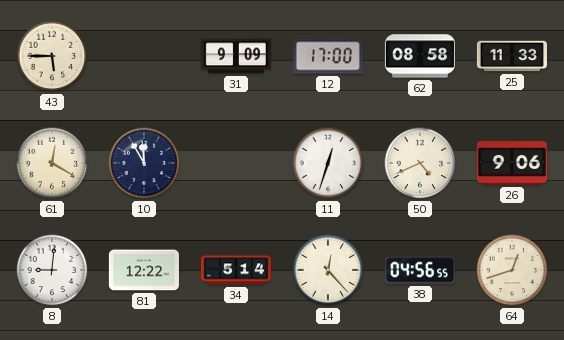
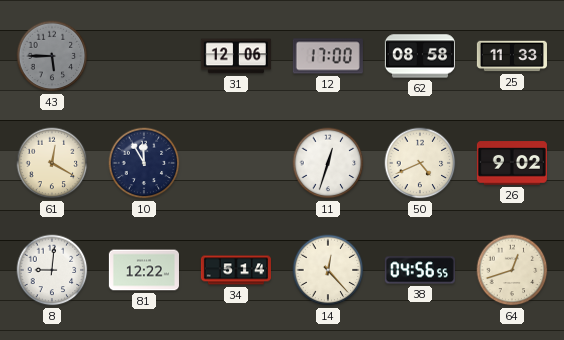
43 dial: cream -> grey
31: 9:09 -> 12:06
26: 9:06 -> 9:02
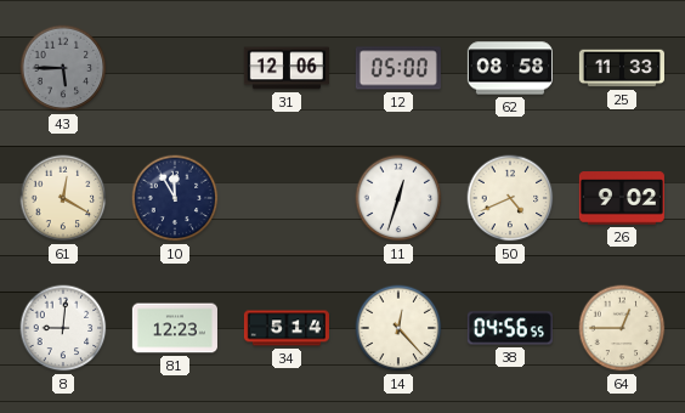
12: 17:00 -> 05:00
81: 12:22 -> 12:23
64: 12:42 -> 12:45
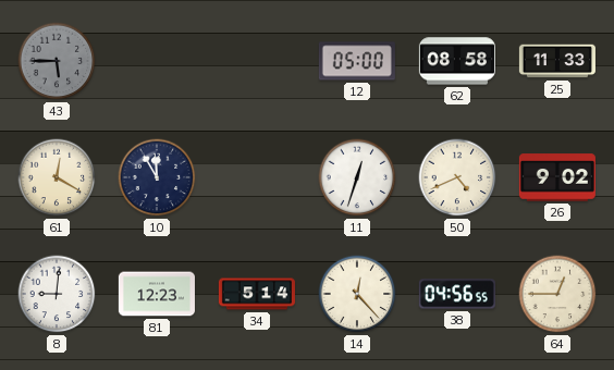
31: 12:06 -> none
